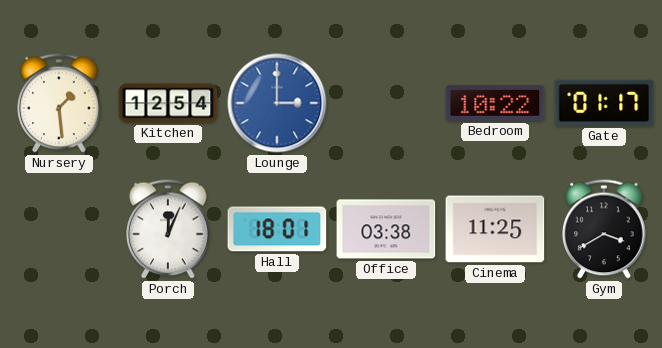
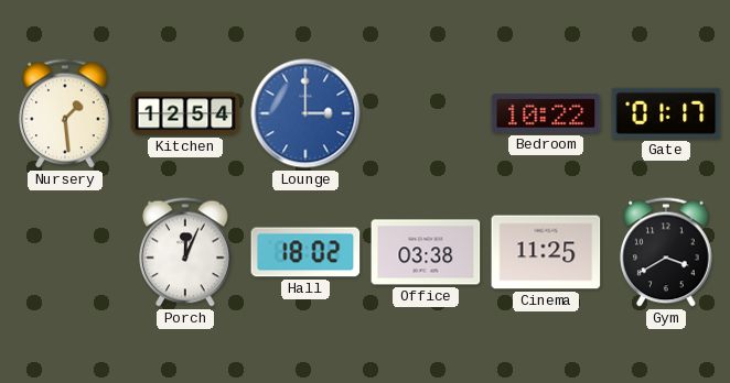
Hall: 18:01 -> 18:02
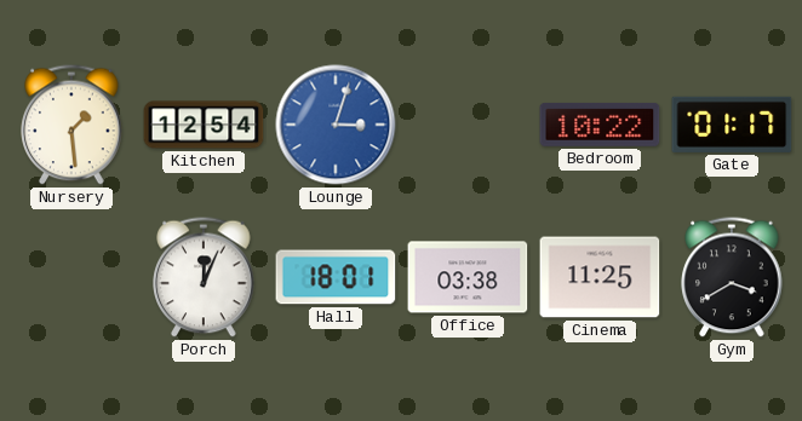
Lounge: 3:00 -> 3:03
Hall: 18:02 -> 18:01
